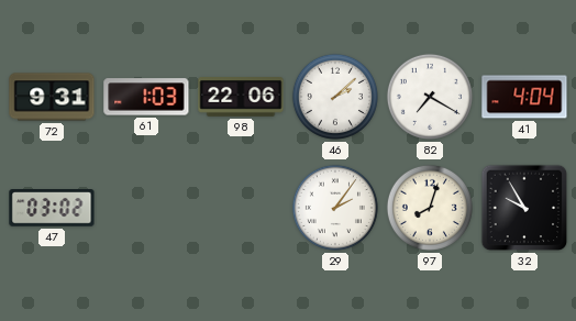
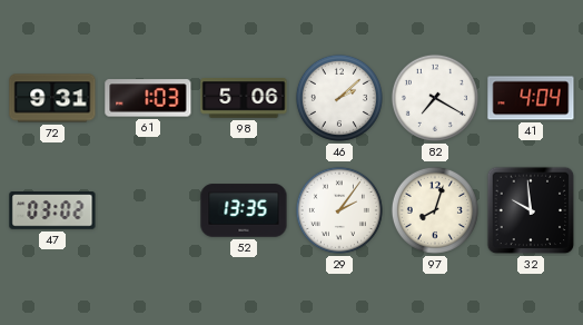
98: 22:06 -> 5:06
52: none -> 13:35
32: 9:55 -> 9:59
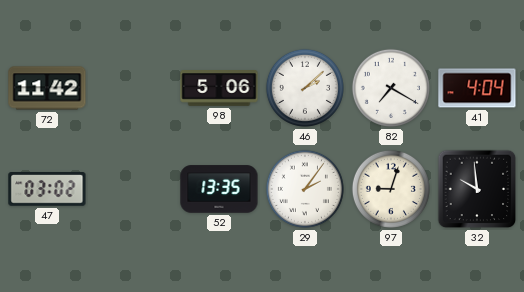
72: 9:31 -> 11:42
61: 1:03 -> none
97: 8:03 -> 9:03
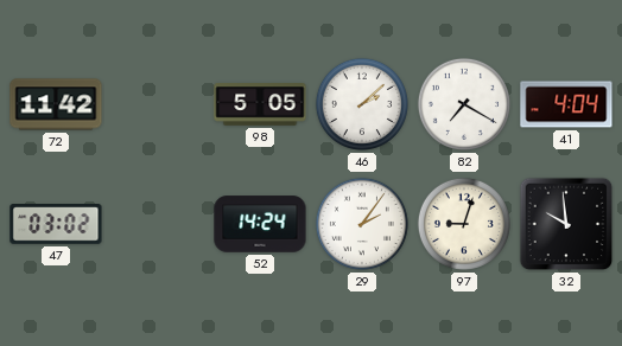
98: 5:06 -> 5:05
52: 13:35 -> 14:24
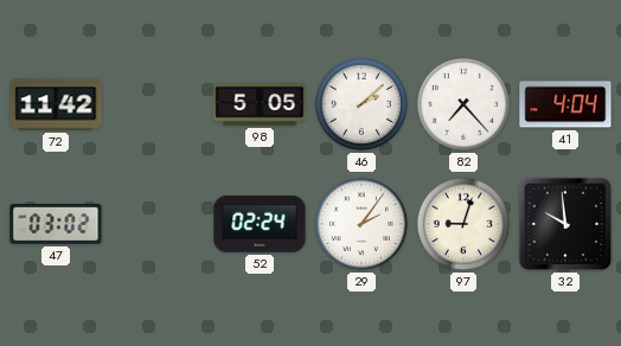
82: 7:20 -> 7:23
52: 14:24 -> 02:24
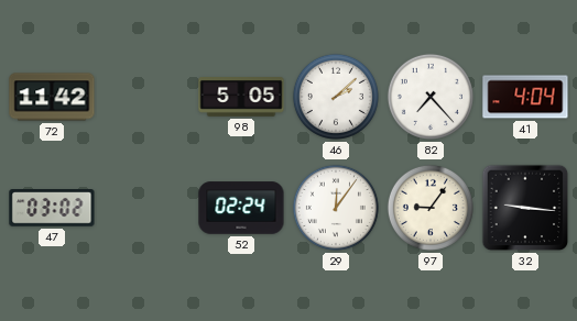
29: 2:06 -> 12:06
97: 9:03 -> 9:06
32: 9:59 -> 9:16
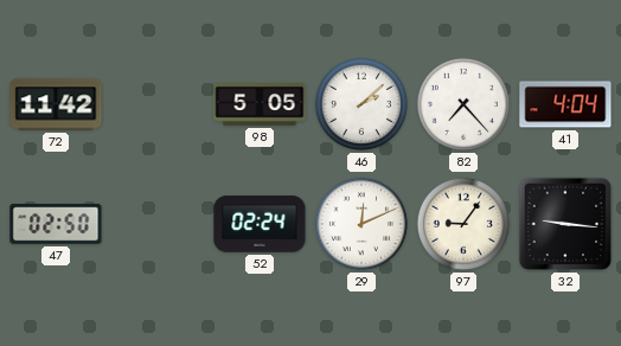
47: 03:02 -> 02:50
29: 12:06 -> 12:11
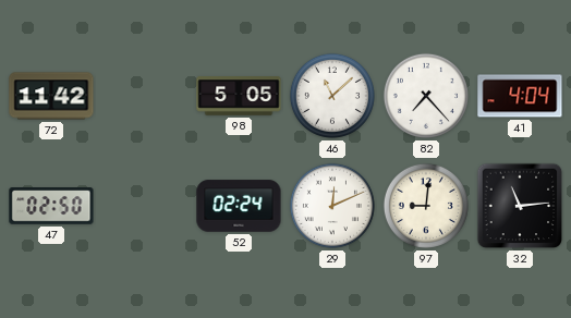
46: 2:08 -> 11:08
97: 9:06 -> 9:01
32: 9:16 -> 11:14
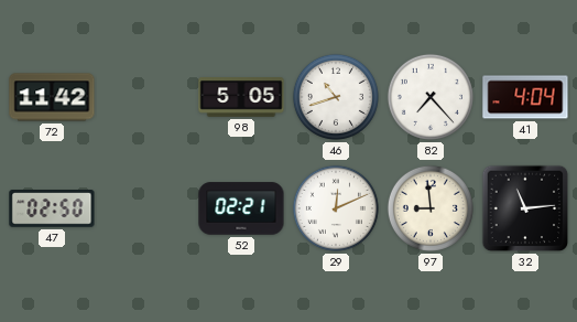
46: 11:08 -> 10:42
52: 02:24 -> 02:21
97: 9:01 -> 8:59
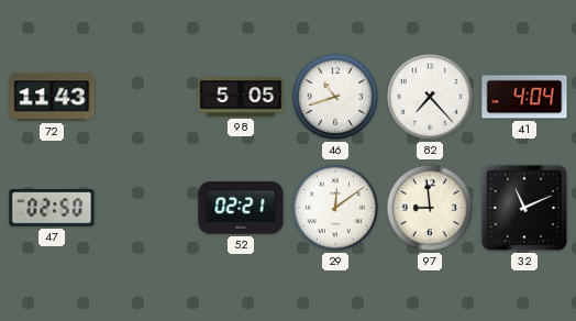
72: 11:42 -> 11:43
29: 12:11 -> 12:09
32: 11:14 -> 11:11
